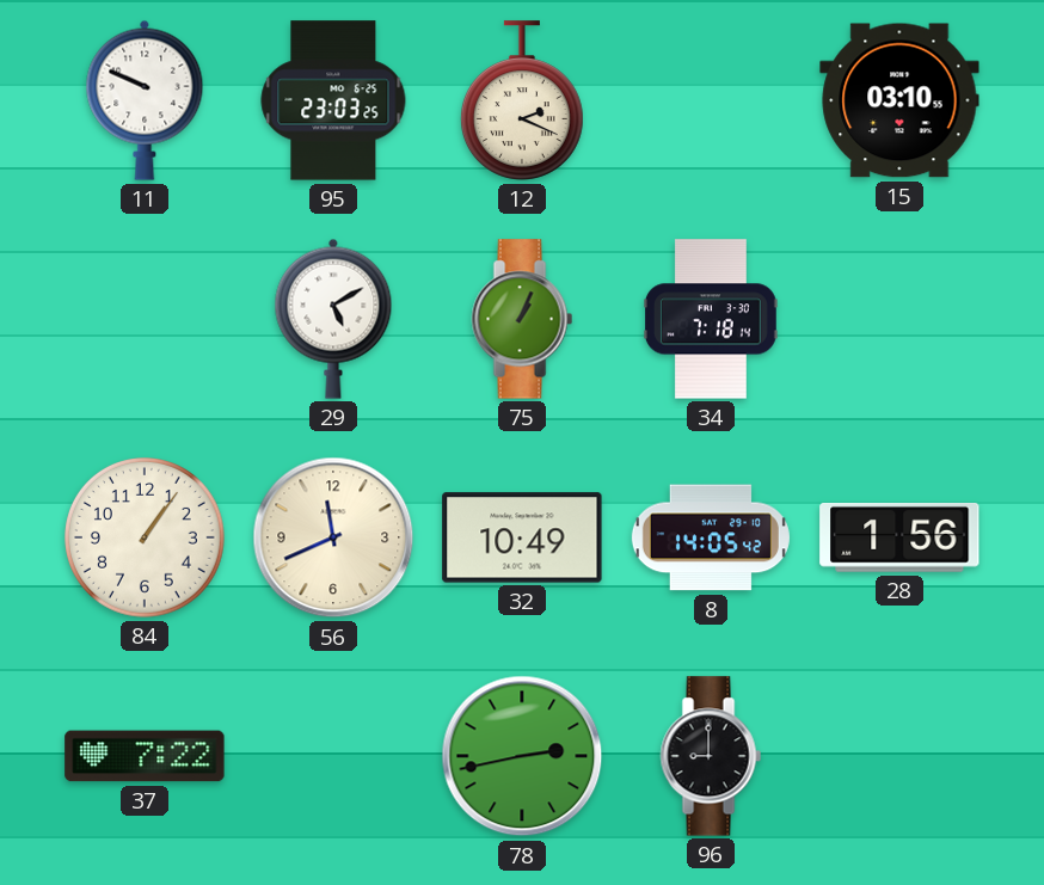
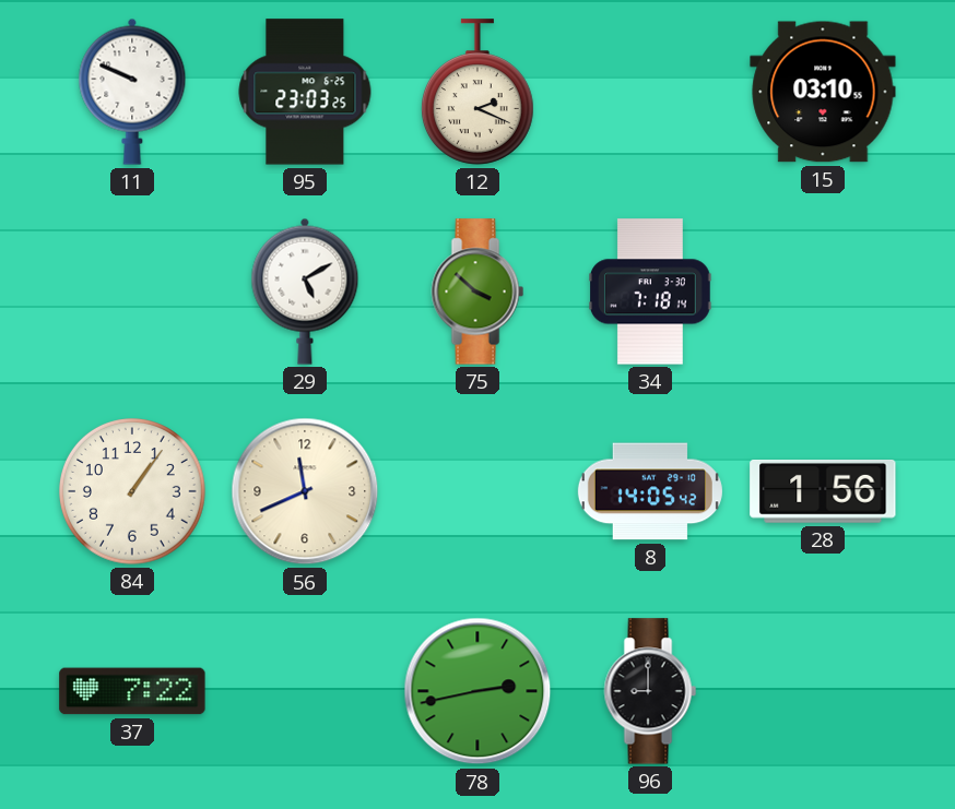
75: 1:04 -> 3:52
32: 10:49 -> none
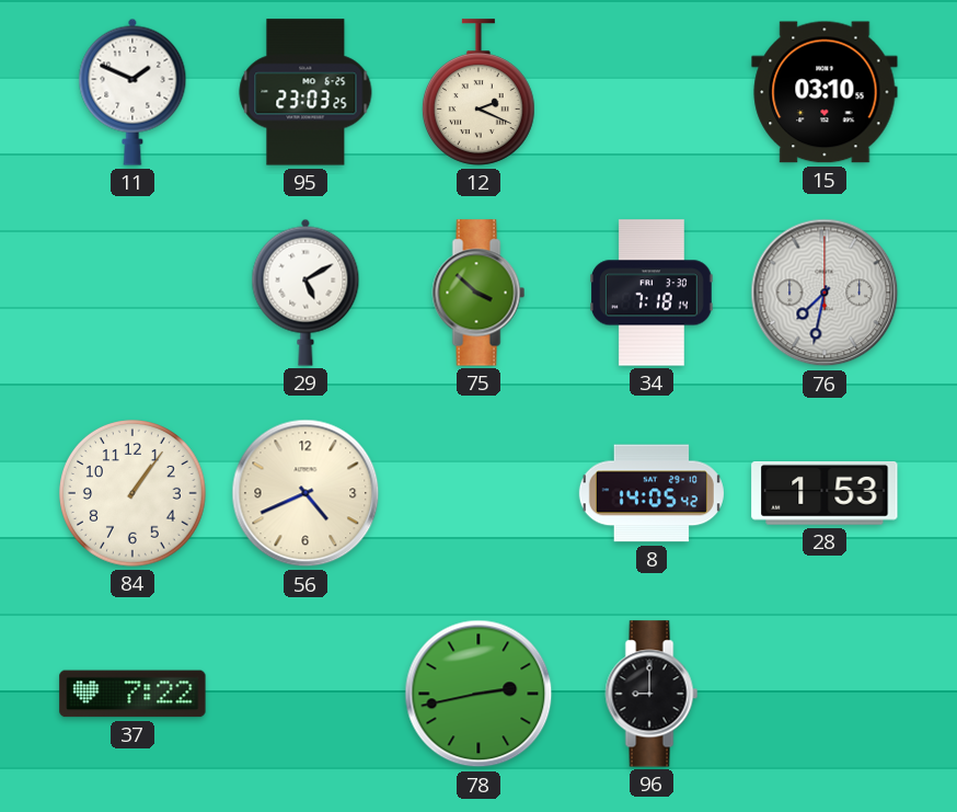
11: 9:49 -> 1:49
76: none -> 7:32
56: 11:41 -> 4:41
28: 1:56 -> 1:53
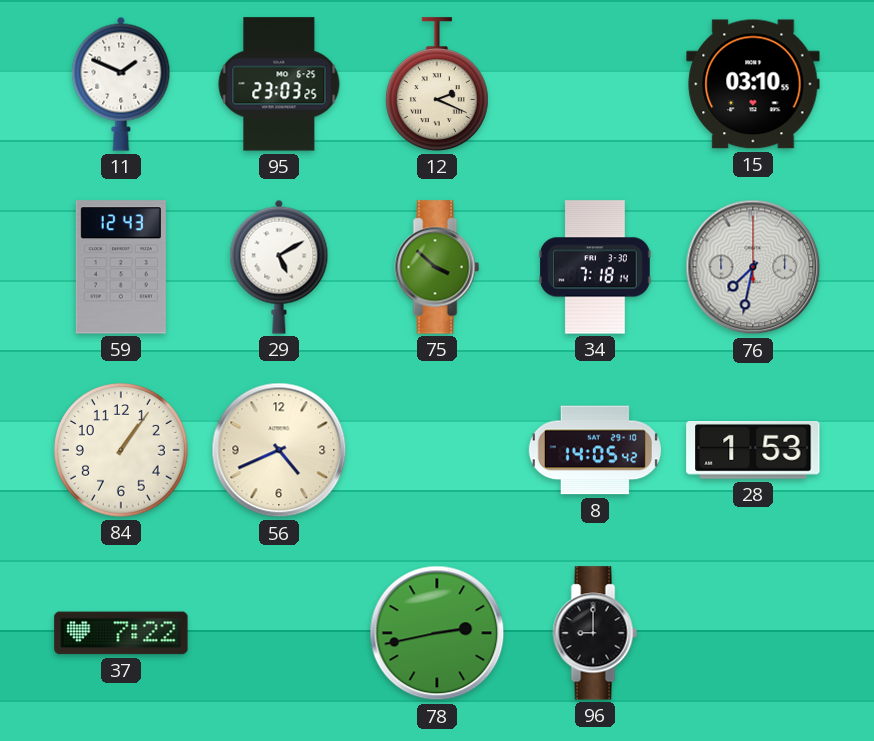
59: none -> 12:43
